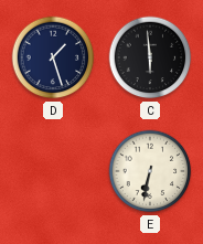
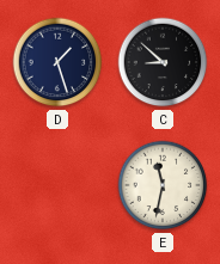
C: 5:59 -> 8:52
E: 6:32 -> 11:32
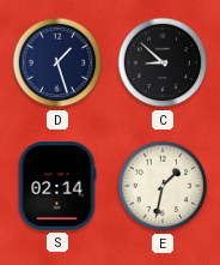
S: none -> 02:14
E: 11:32 -> 1:32
